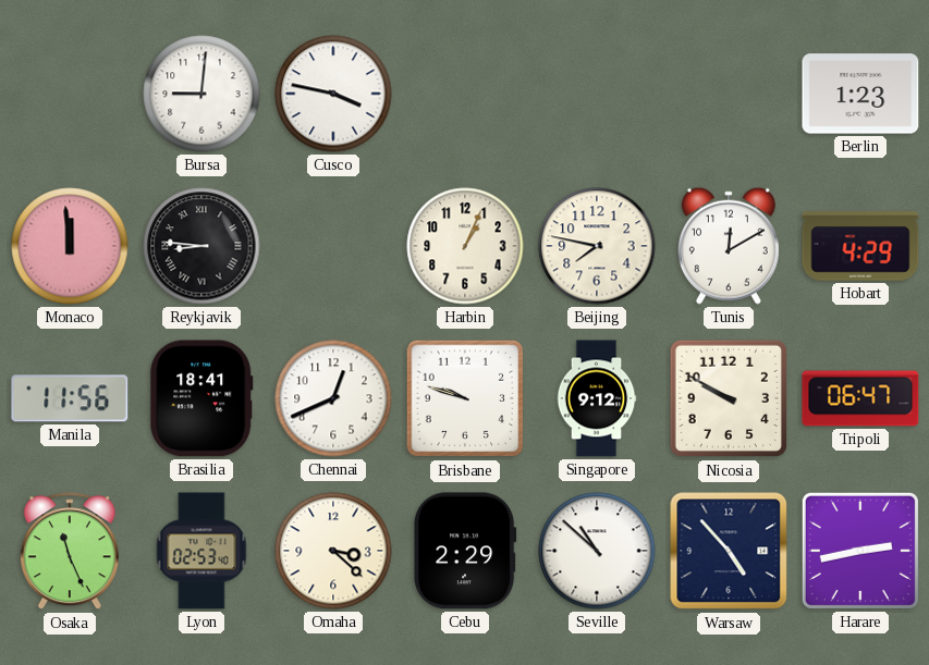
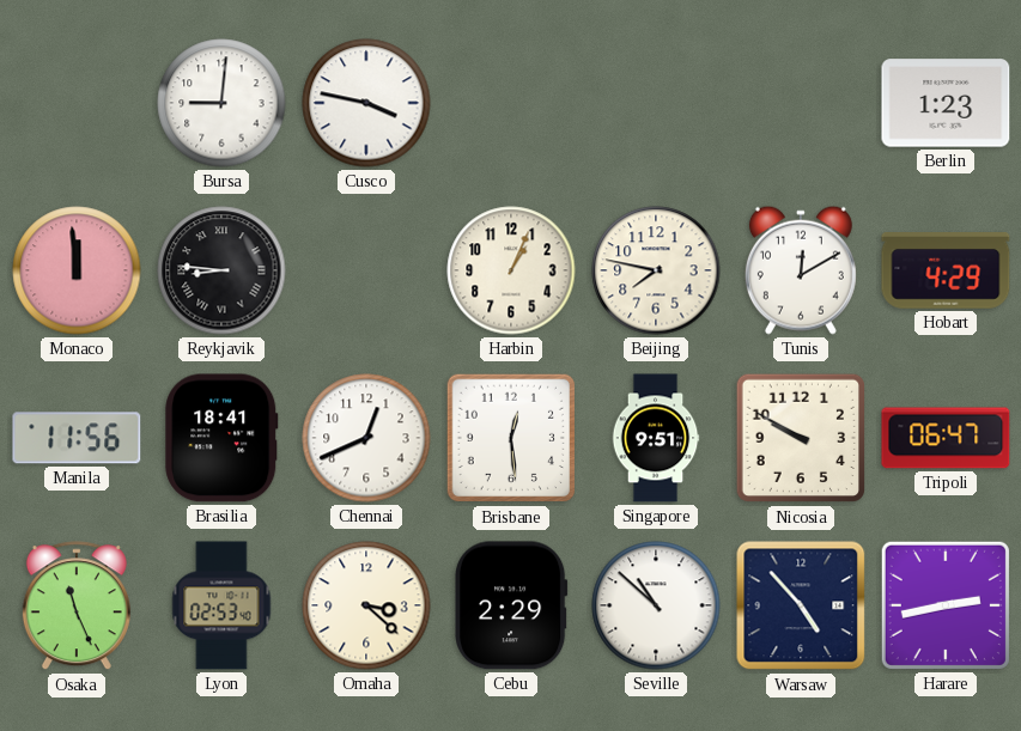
Brisbane: 9:48 -> 12:29
Singapore: 9:12 -> 9:51
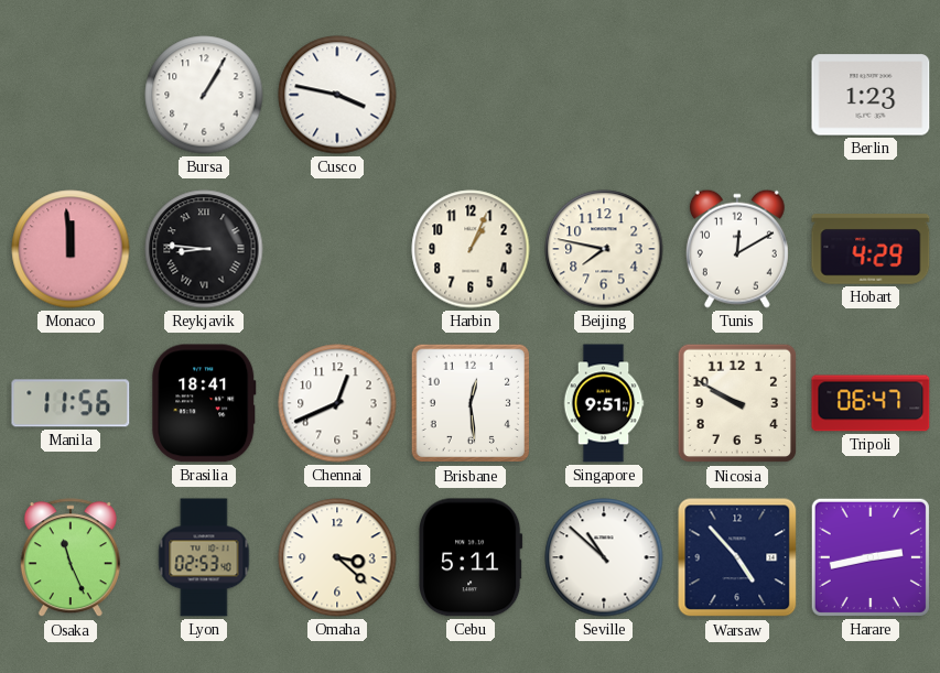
Bursa: 9:01 -> 1:05
Cebu: 2:29 -> 5:11
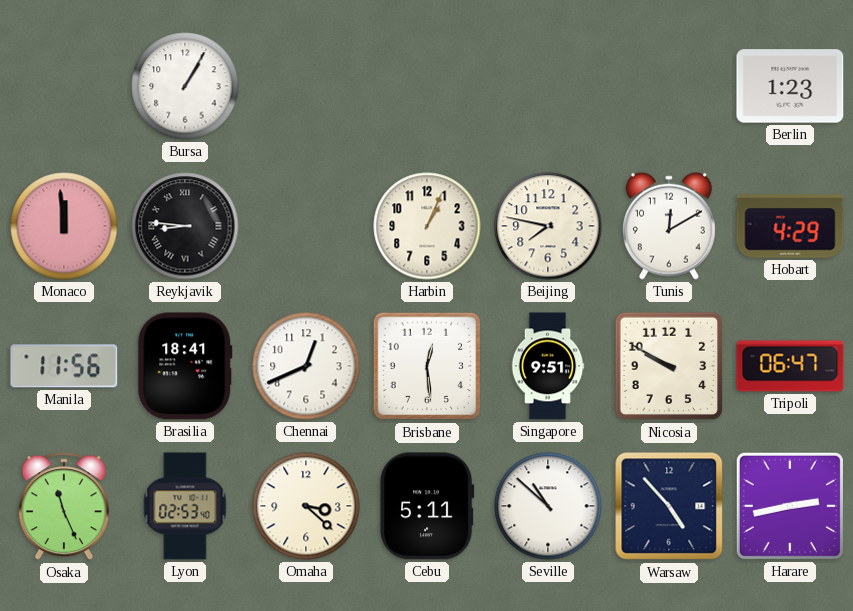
Cusco: 3:47 -> none
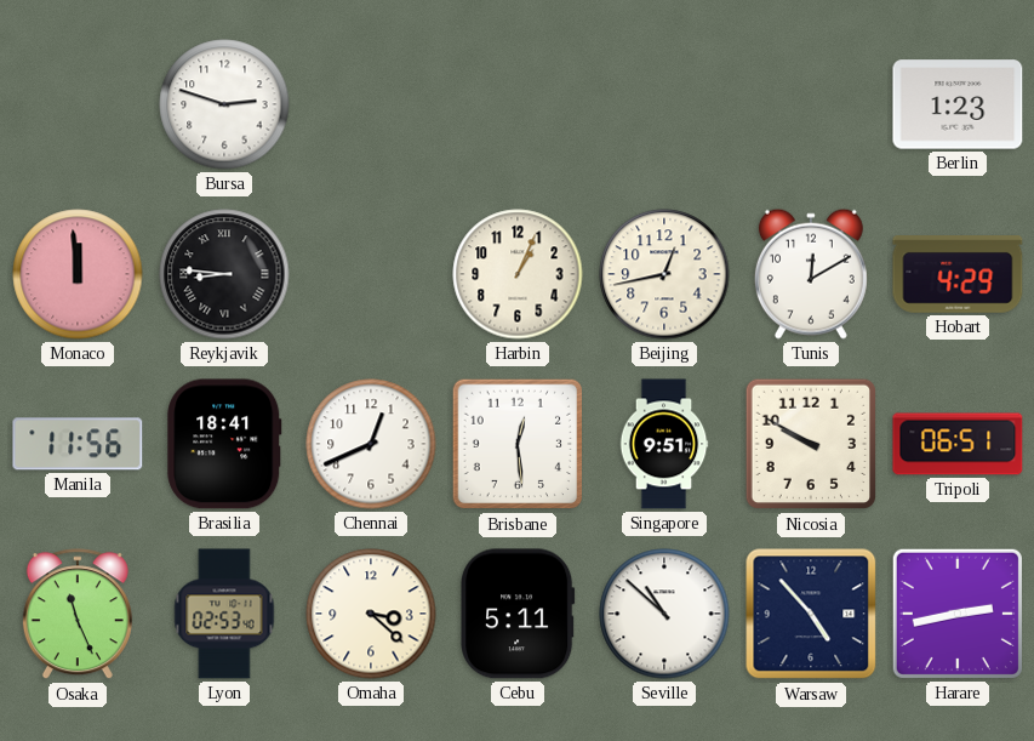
Bursa: 1:05 -> 2:48
Beijing: 7:47 -> 12:43
Tripoli: 06:47 -> 06:51
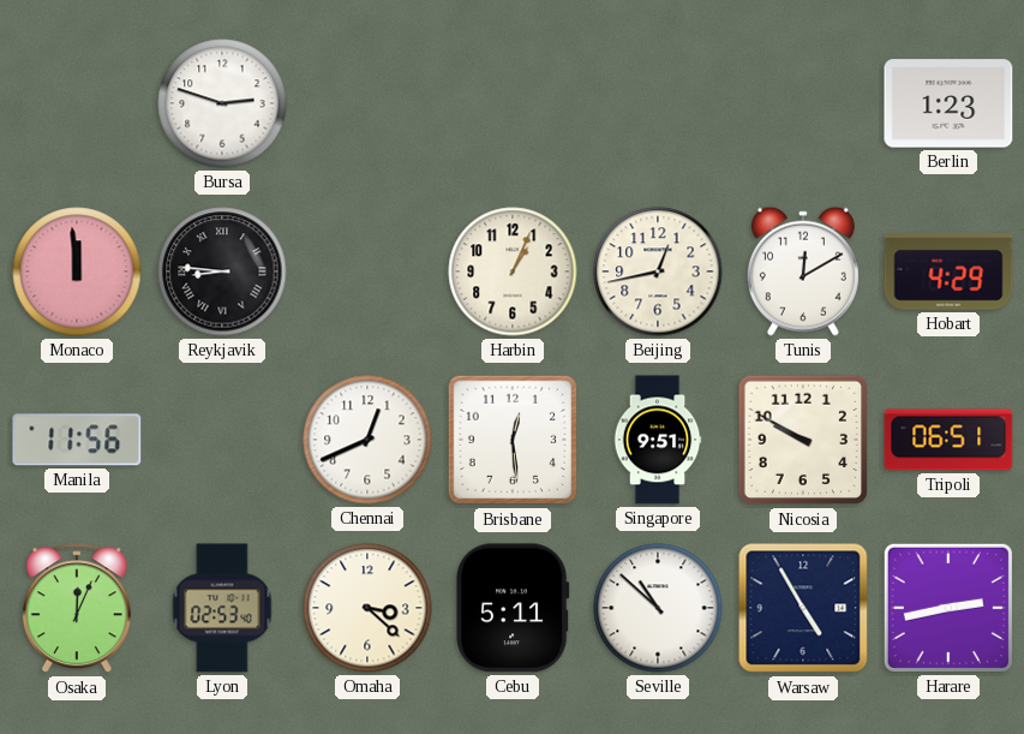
Brasilia: 18:41 -> none
Osaka: 11:26 -> 12:04
Warsaw: 4:53 -> 4:55
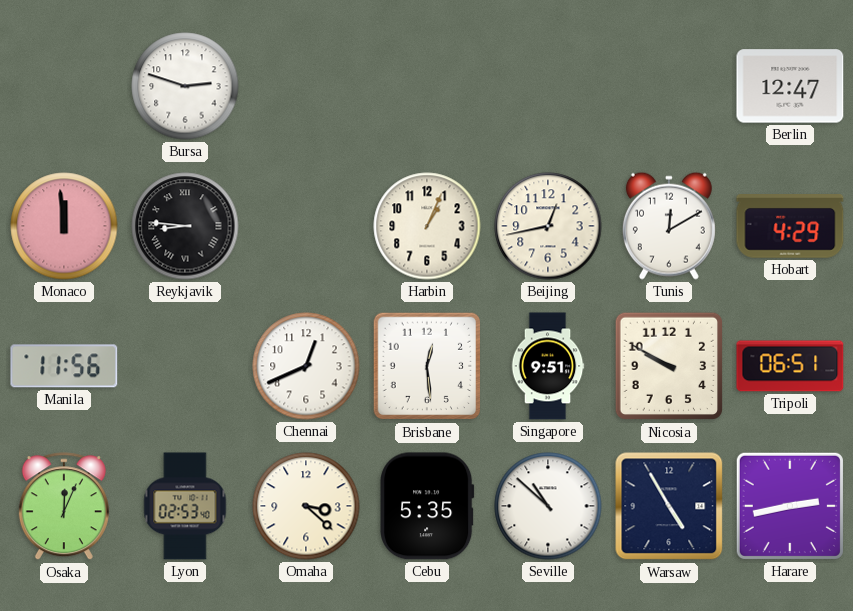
Berlin: 1:23 -> 12:47
Cebu: 5:11 -> 5:35
